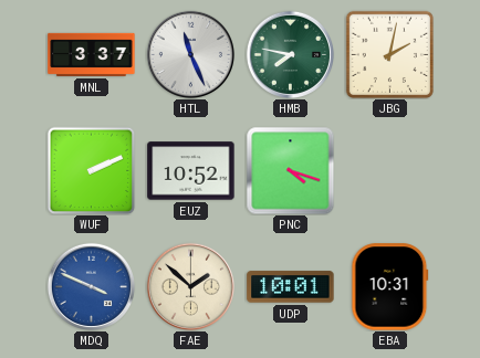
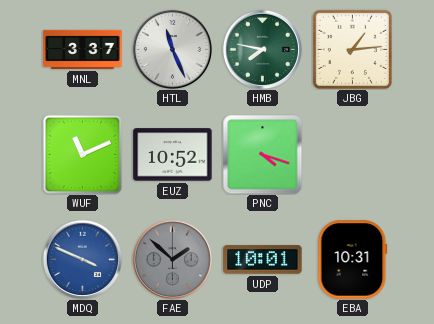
JBG: 2:02 -> 1:14
WUF: 2:11 -> 11:11
FAE dial: cream -> grey
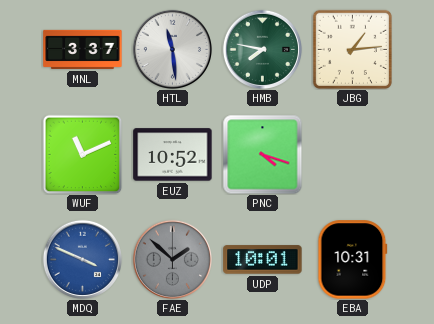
HTL: 11:26 -> 11:29
